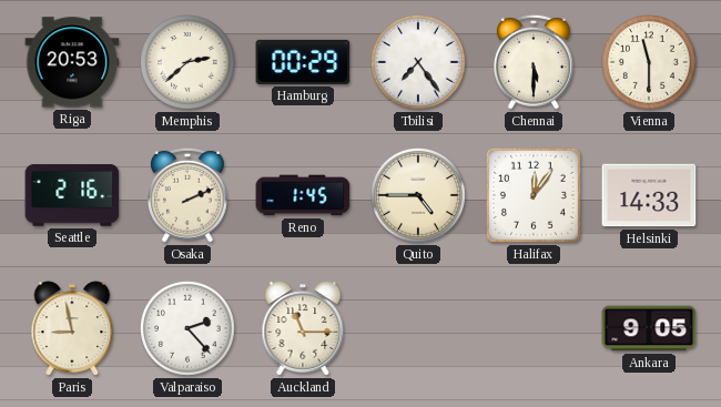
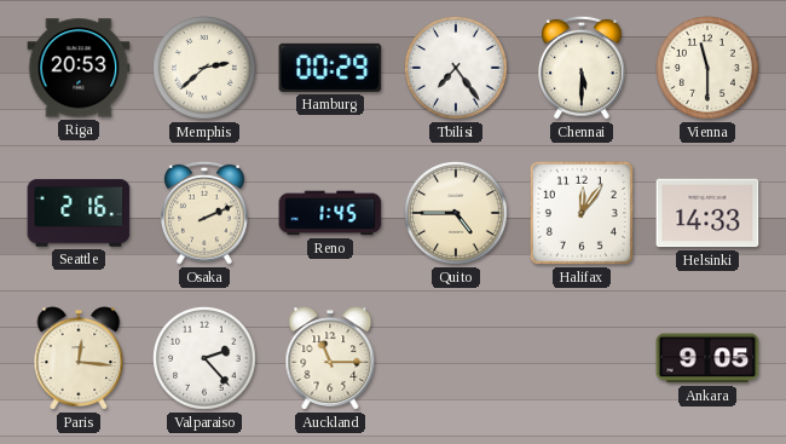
Paris: 8:58 -> 12:16
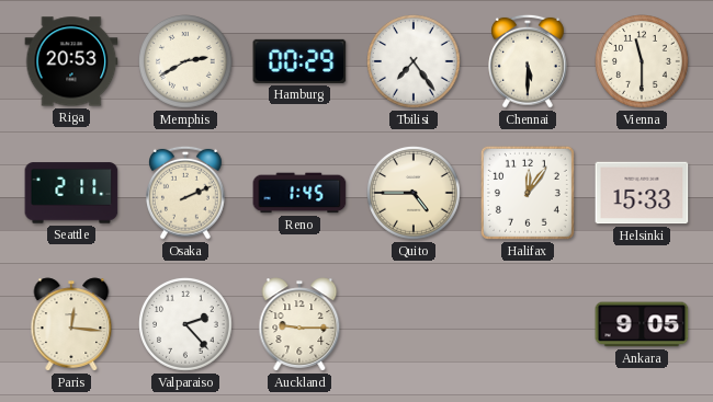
Memphis: 2:38 -> 2:40
Seattle: 2:16 -> 2:11
Helsinki: 14:33 -> 15:33
Auckland: 11:15 -> 9:15
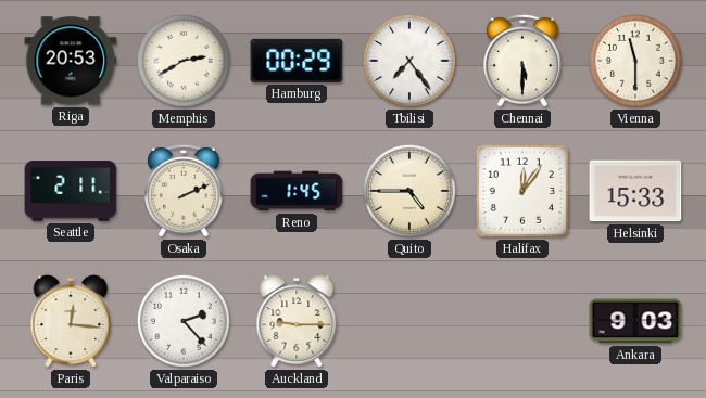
Ankara: 9:05 -> 9:03
